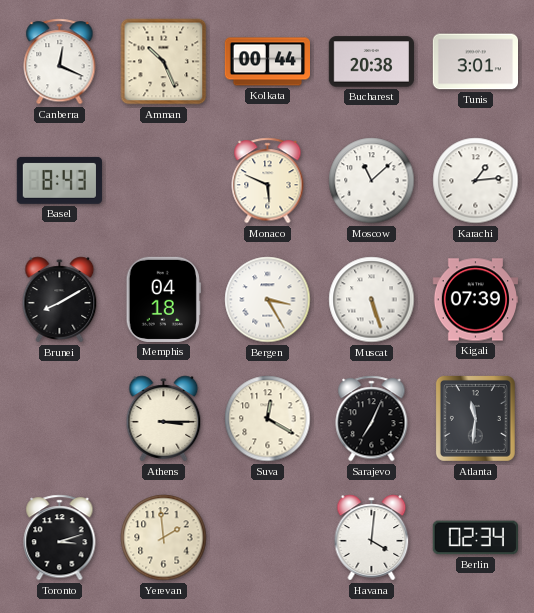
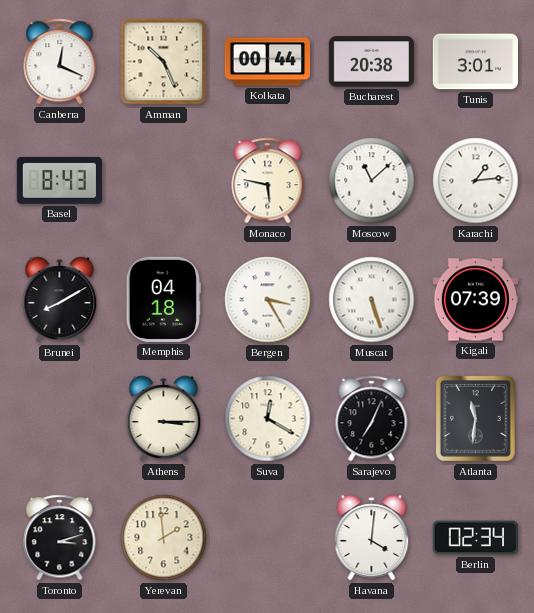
Monaco: 5:49 -> 5:47
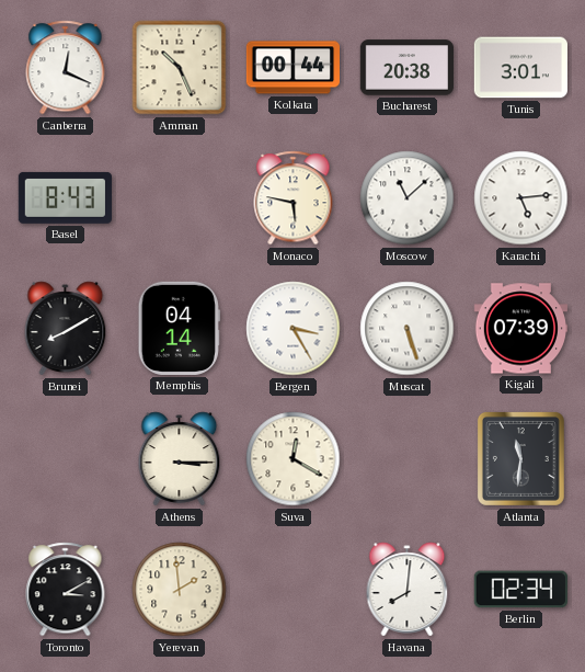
Karachi: 1:14 -> 5:14
Memphis: 04:18 -> 04:14
Sarajevo: 7:04 -> none
Toronto: 3:12 -> 3:10
Havana: 4:01 -> 8:01
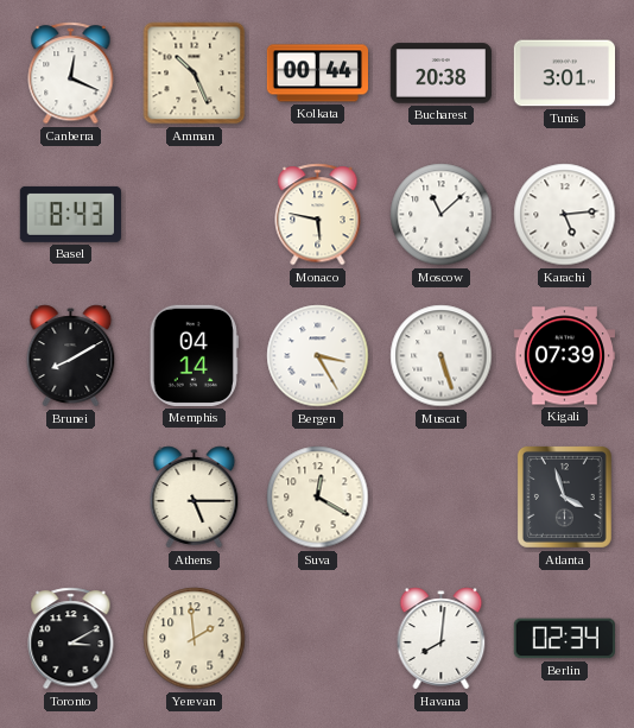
Athens: 3:15 -> 5:15
Atlanta: 11:31 -> 3:57
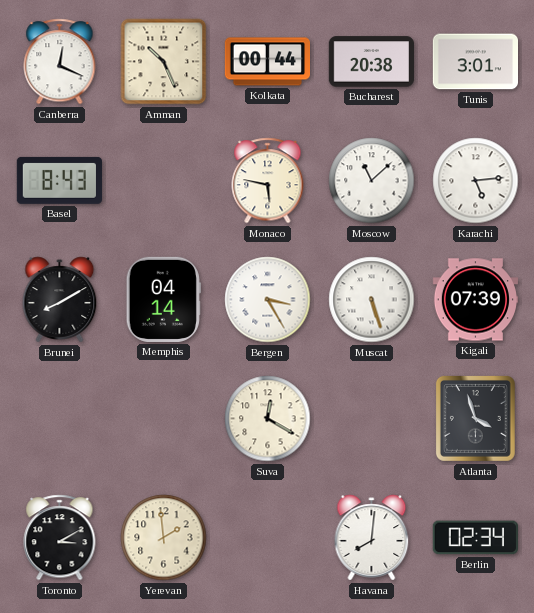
Athens: 5:15 -> none
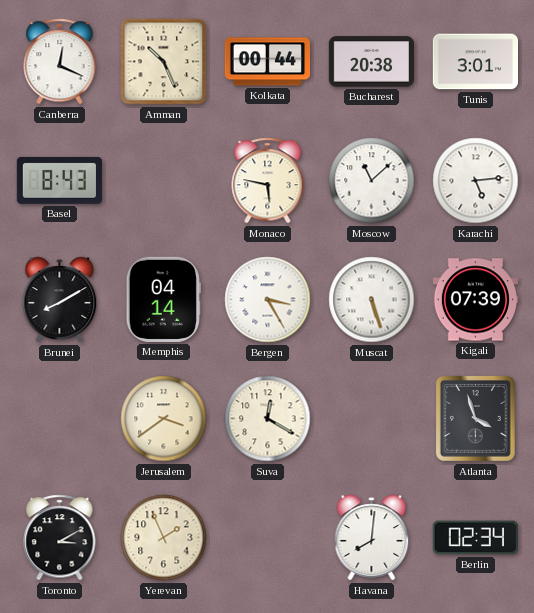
Jerusalem: none -> 3:39
Yerevan: 1:59 -> 1:56
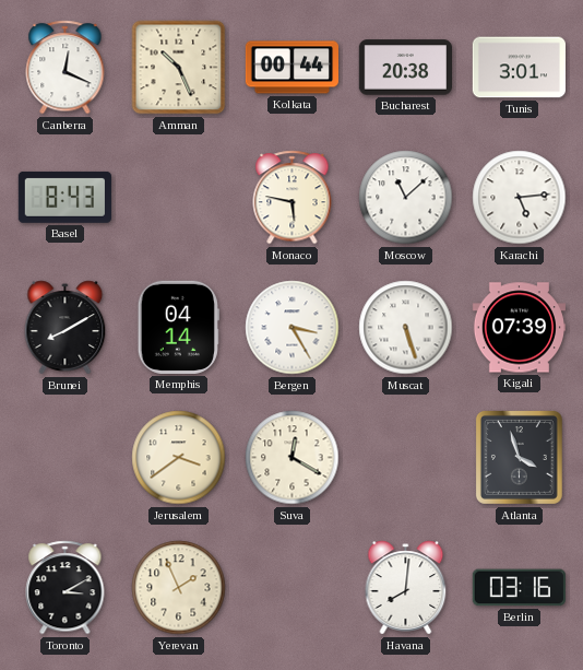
Berlin: 02:34 -> 03:16
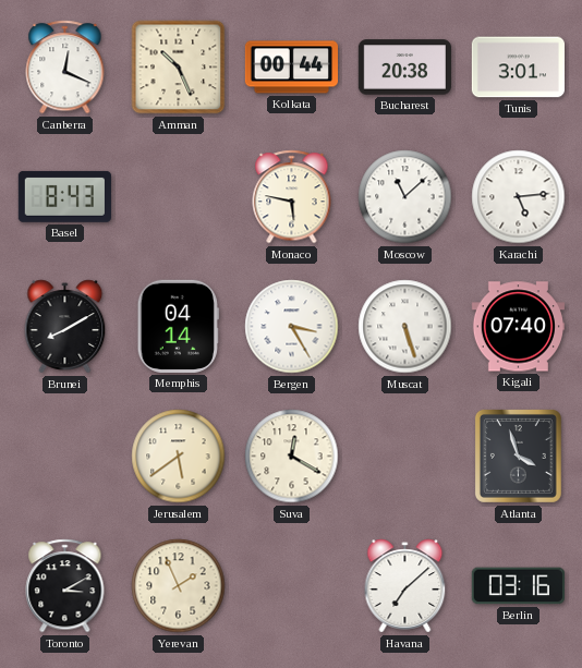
Kigali: 07:39 -> 07:40
Jerusalem: 3:39 -> 5:39
Havana: 8:01 -> 7:08
